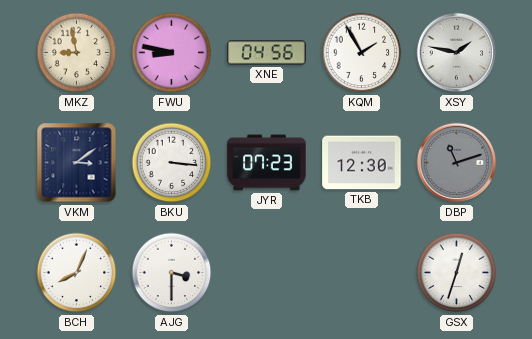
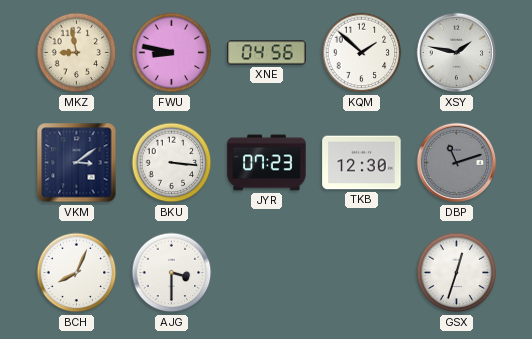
KQM: 1:55 -> 1:52
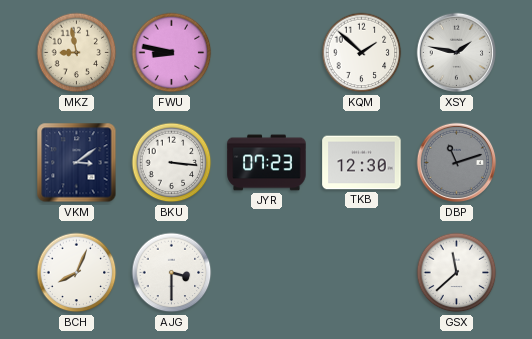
XNE: 04:56 -> none
GSX: 12:33 -> 11:38
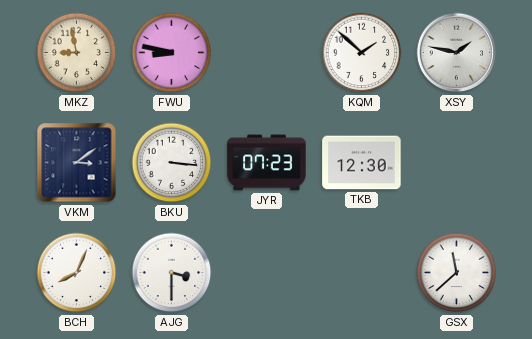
DBP: 11:12 -> none
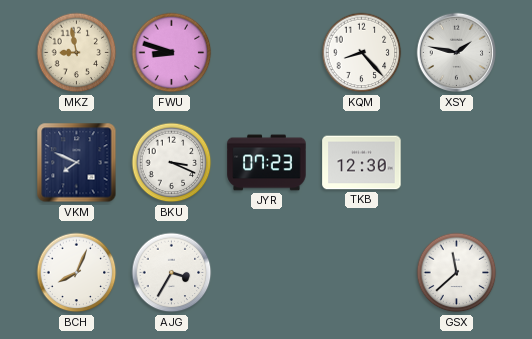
FWU: 8:47 -> 8:48
KQM: 1:52 -> 8:23
VKM: 3:09 -> 7:49
BKU: 3:16 -> 3:19
AJG: 3:30 -> 3:35
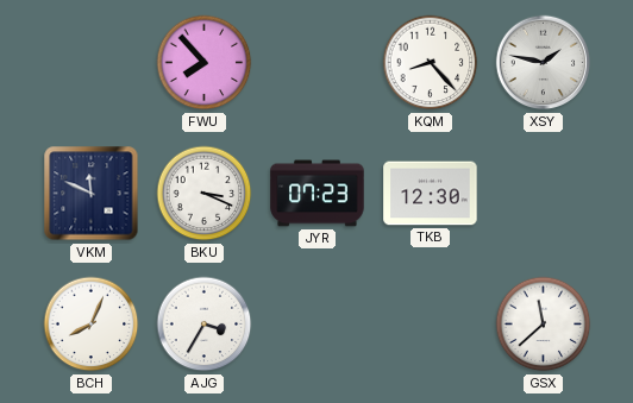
MKZ: 8:58 -> none
FWU: 8:48 -> 7:53
VKM: 7:49 -> 11:49
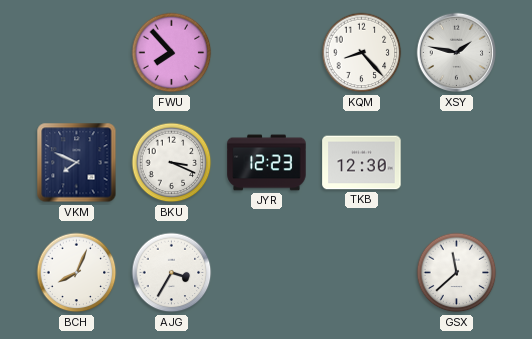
VKM: 11:49 -> 7:49
JYR: 07:23 -> 12:23
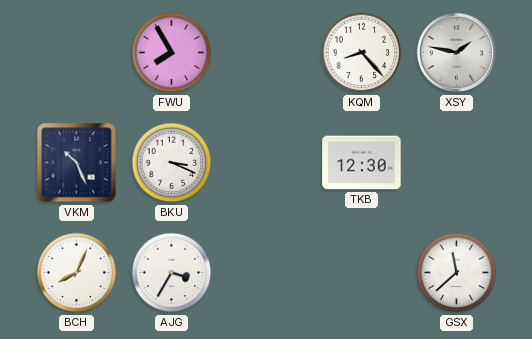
FWU: 7:53 -> 7:55
VKM: 7:49 -> 10:26
JYR: 12:23 -> none
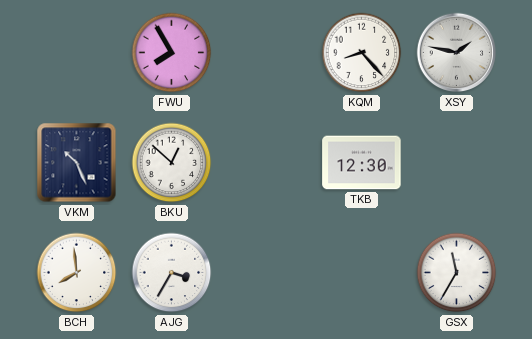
BKU: 3:19 -> 12:52
BCH: 8:04 -> 7:59
GSX: 11:38 -> 11:35
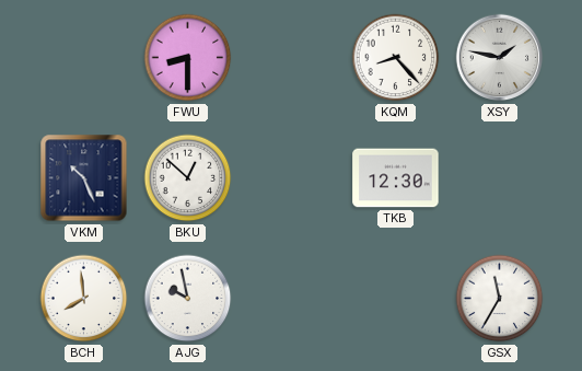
FWU: 7:55 -> 8:30
AJG: 3:35 -> 9:58
